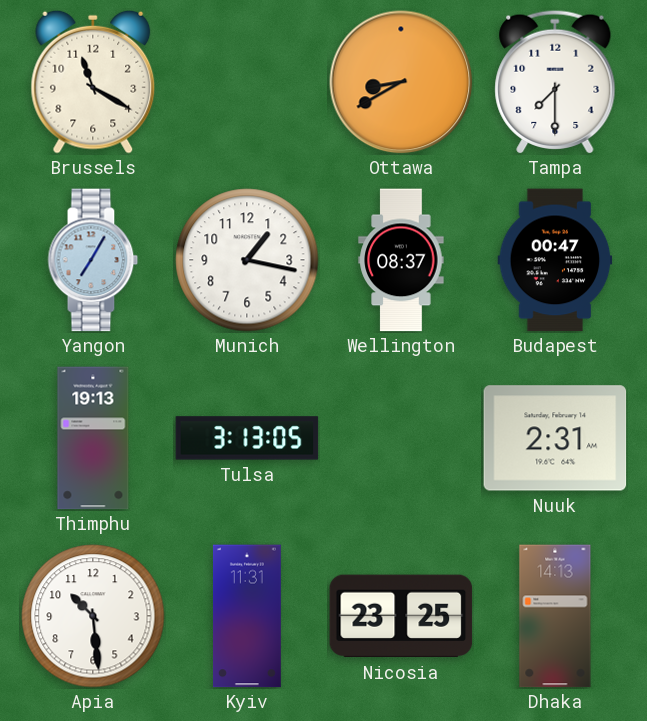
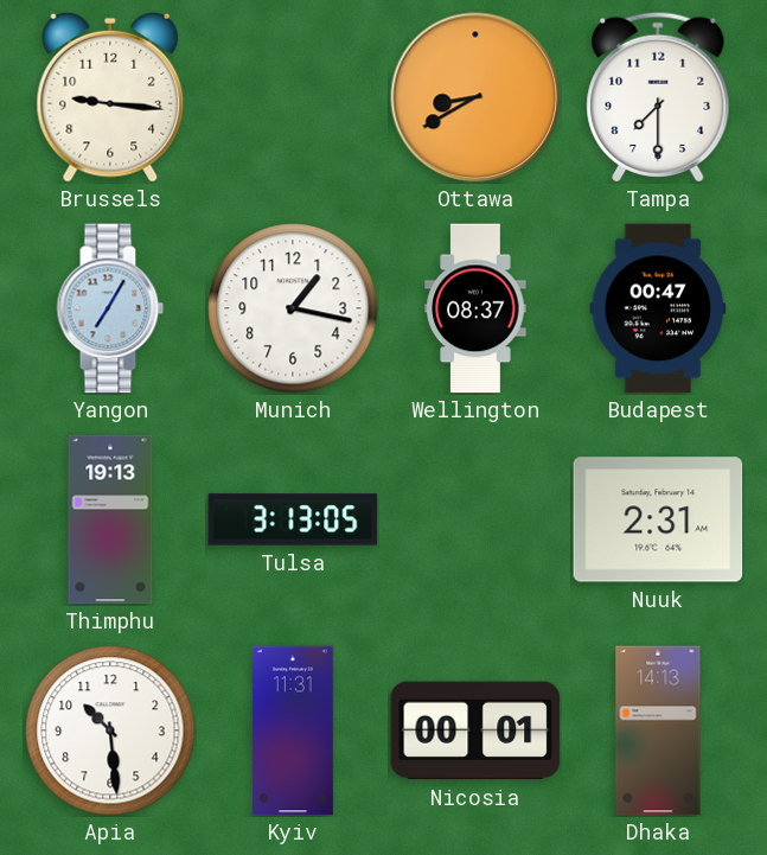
Brussels: 11:20 -> 9:16
Nicosia: 23:25 -> 00:01
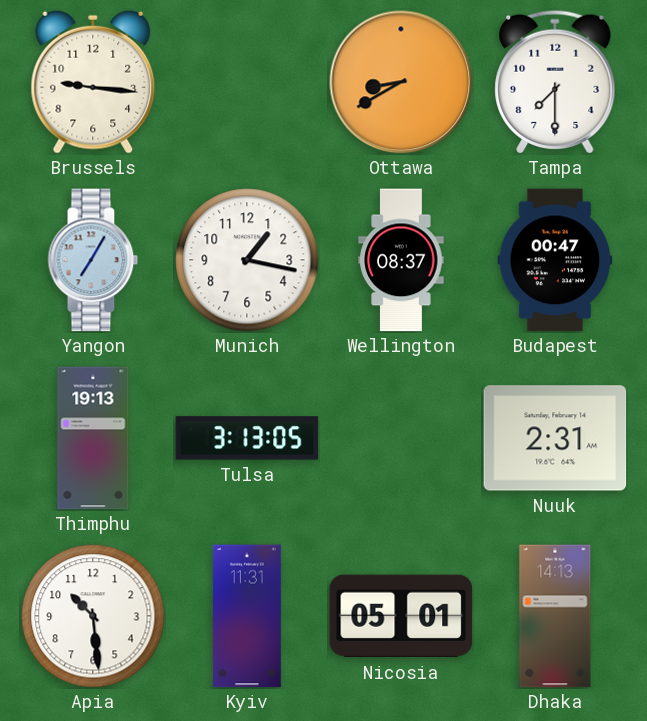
Nicosia: 00:01 -> 05:01
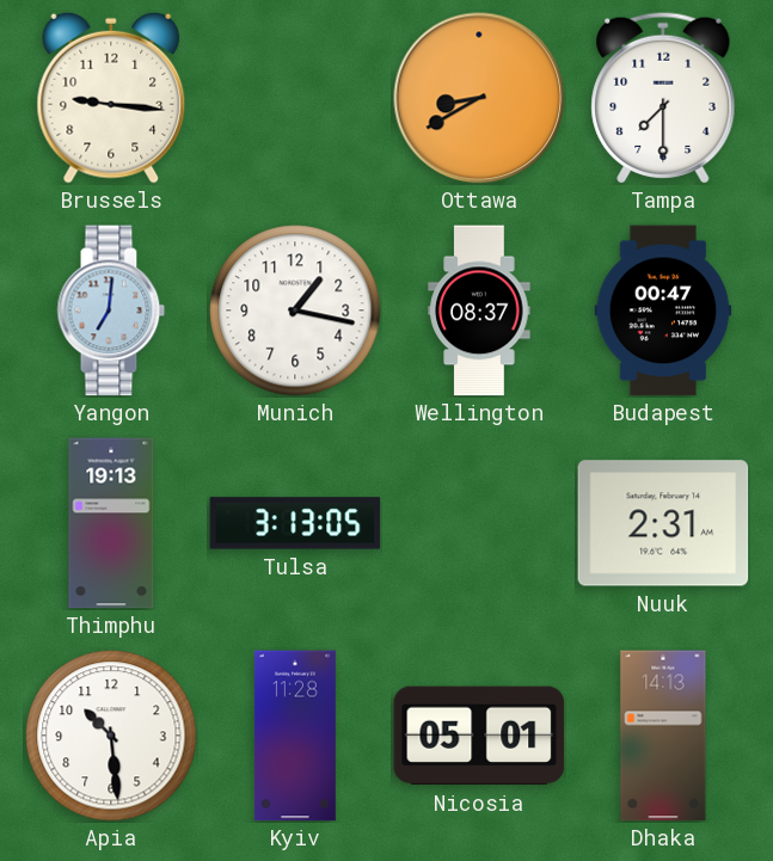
Yangon: 7:05 -> 7:01
Kyiv: 11:31 -> 11:28
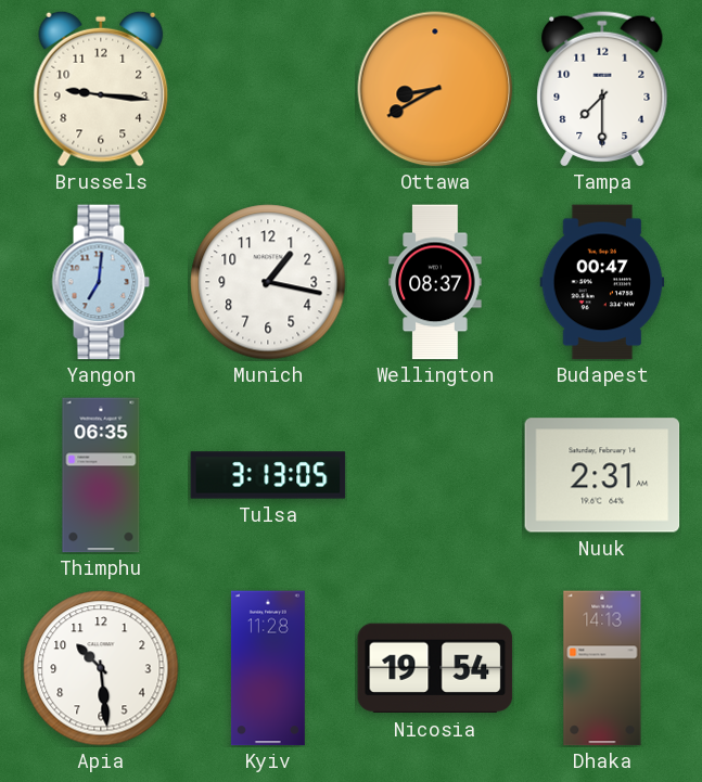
Thimphu: 19:13 -> 06:35
Nicosia: 05:01 -> 19:54
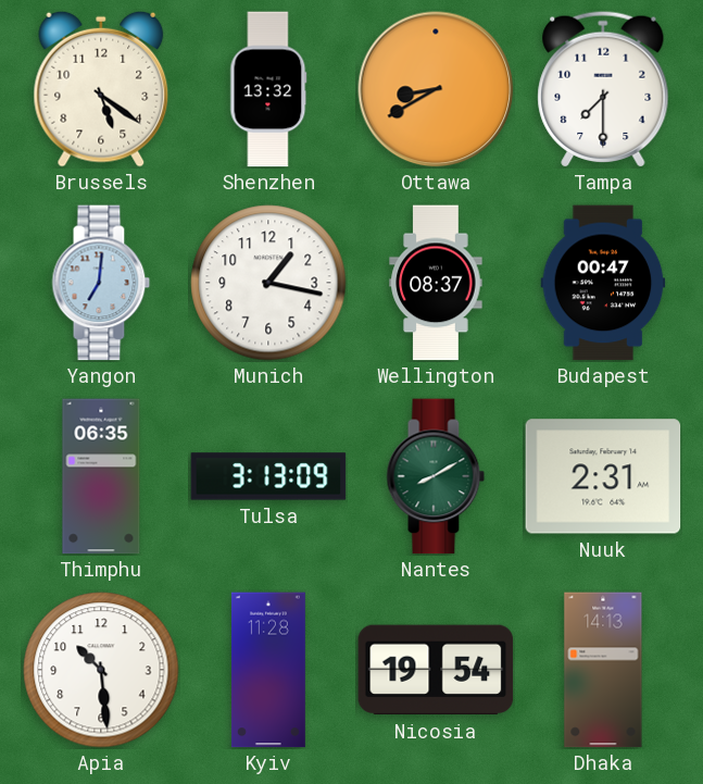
Brussels: 9:16 -> 5:21
Shenzhen: none -> 13:32
Tulsa: 3:13:05 -> 3:13:09
Nantes: none -> 8:10
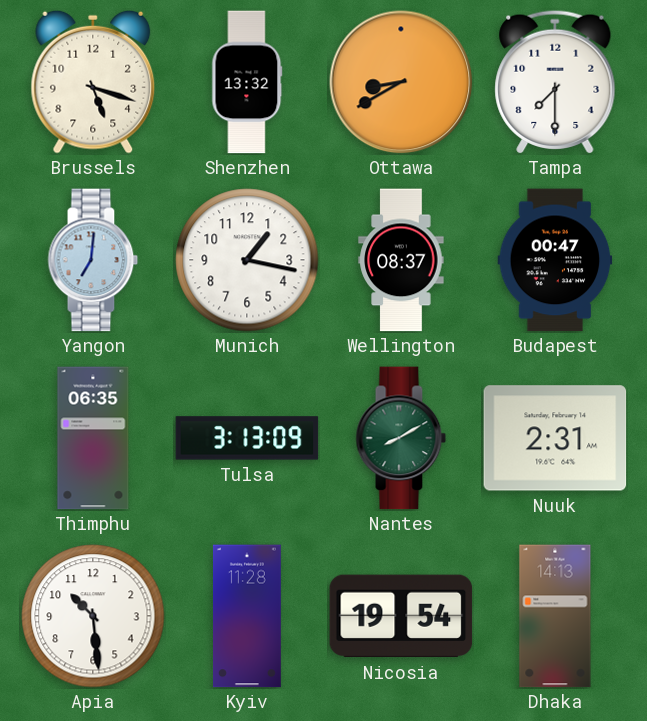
Brussels: 5:21 -> 5:18
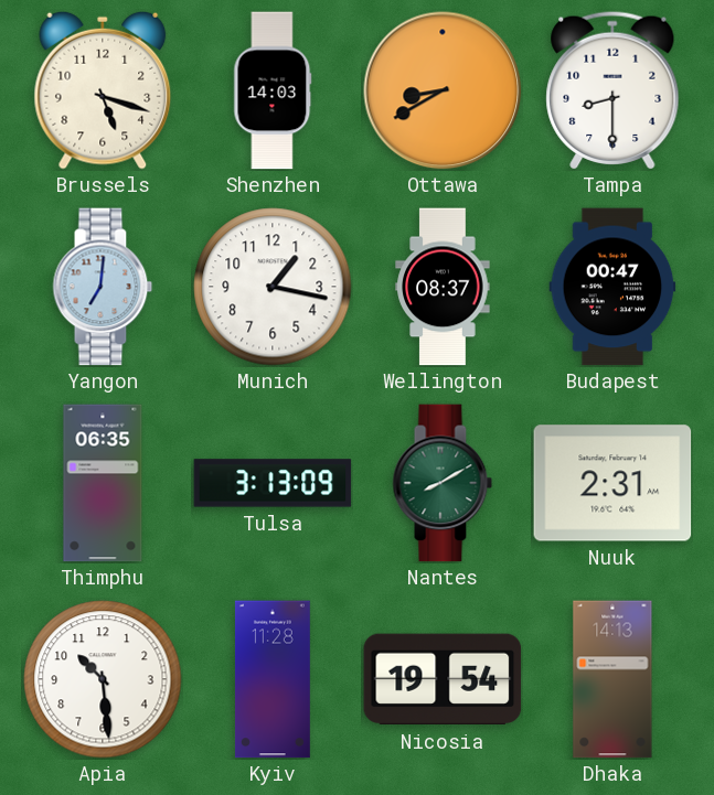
Shenzhen: 13:32 -> 14:03
Tampa: 7:30 -> 8:30
